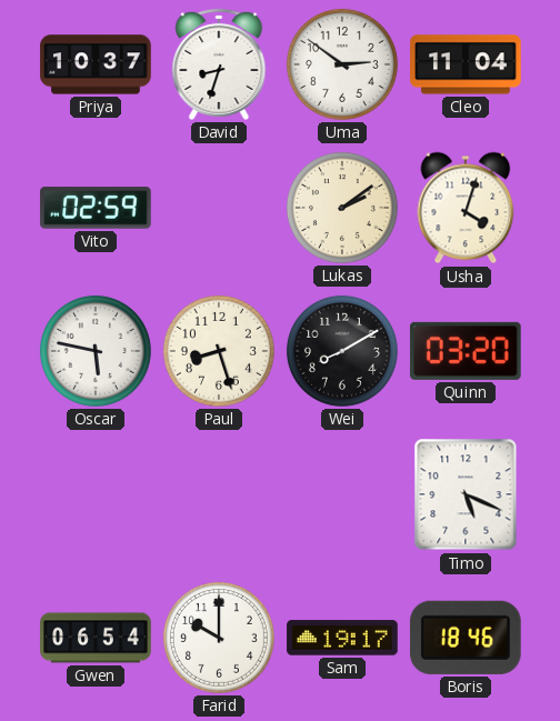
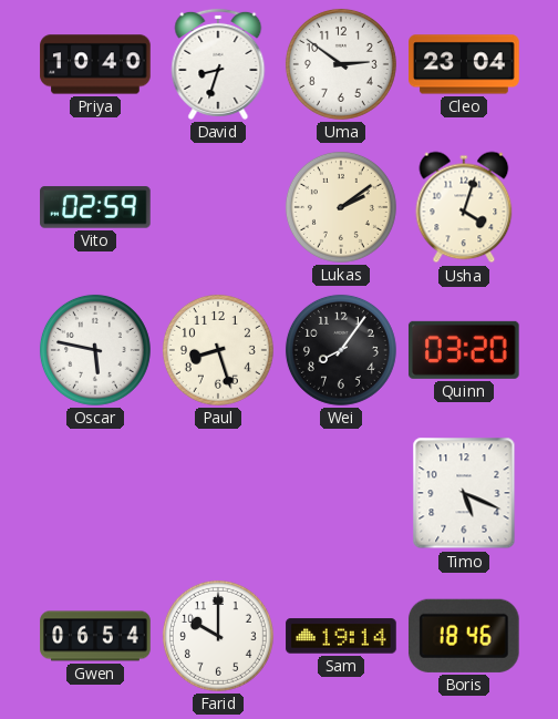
Priya: 10:37 -> 10:40
Cleo: 11:04 -> 23:04
Wei: 8:10 -> 8:06
Sam: 19:17 -> 19:14
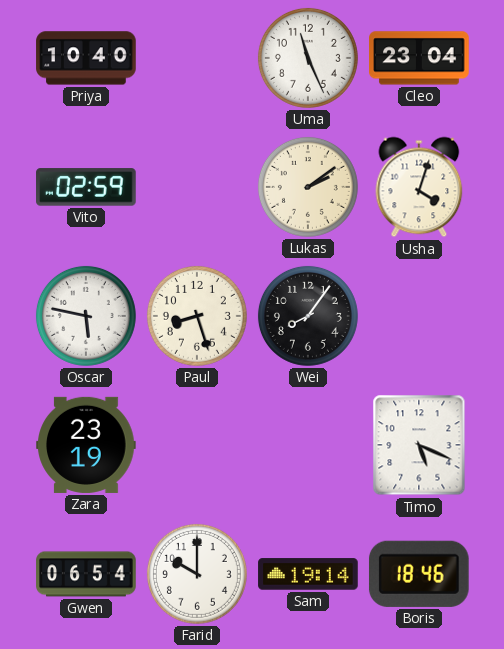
David: 8:33 -> none
Uma: 2:51 -> 11:26
Quinn: 03:20 -> none
Zara: none -> 23:19
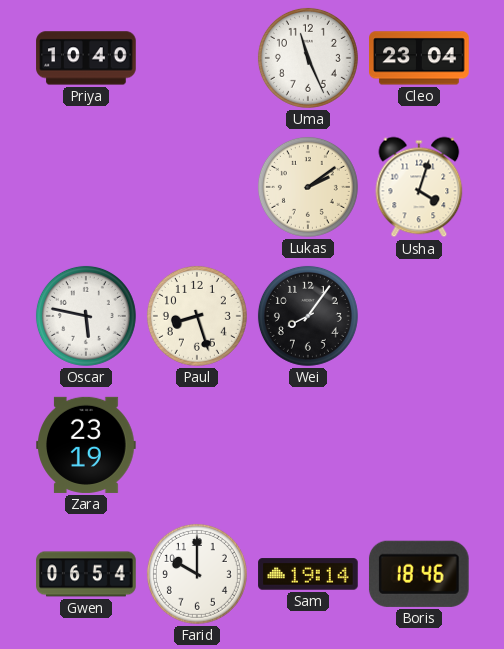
Vito: 02:59 -> none
Timo: 5:19 -> none
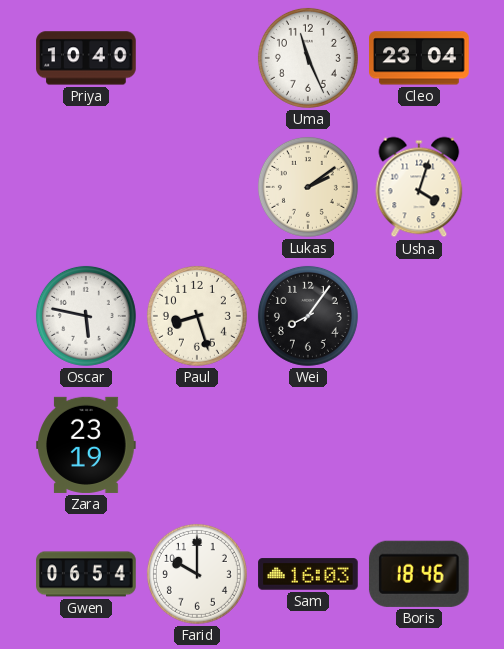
Sam: 19:14 -> 16:03
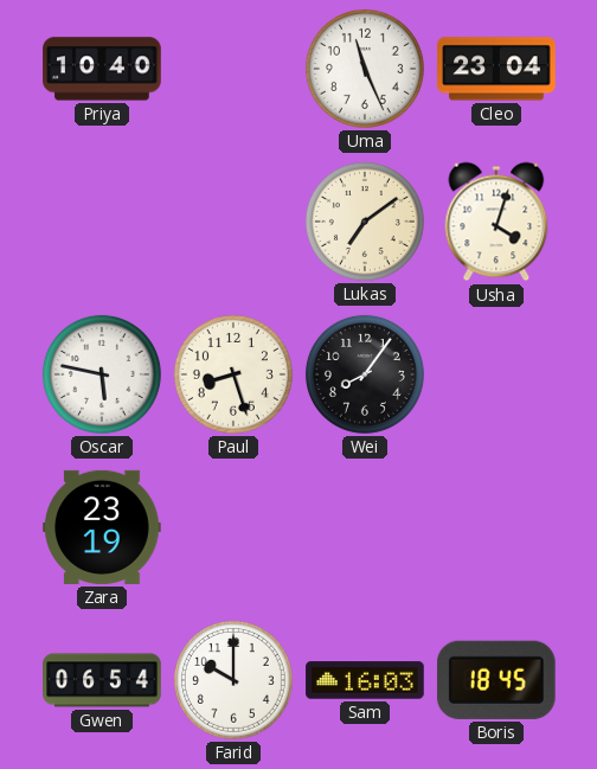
Lukas: 2:09 -> 7:09
Boris: 18:46 -> 18:45
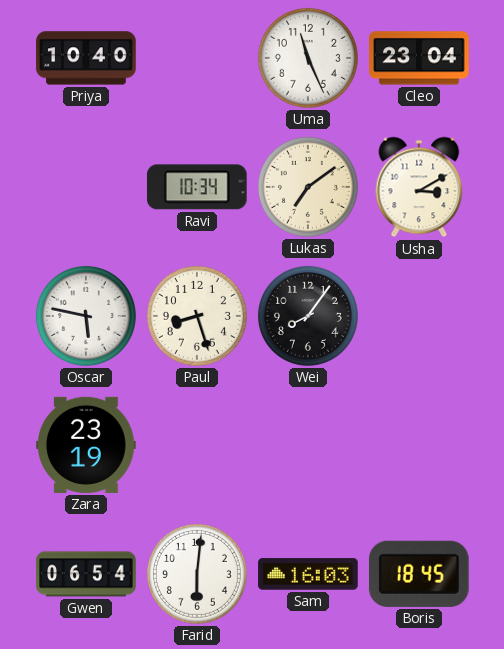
Ravi: none -> 10:34
Usha: 4:03 -> 3:10
Farid: 10:00 -> 6:01
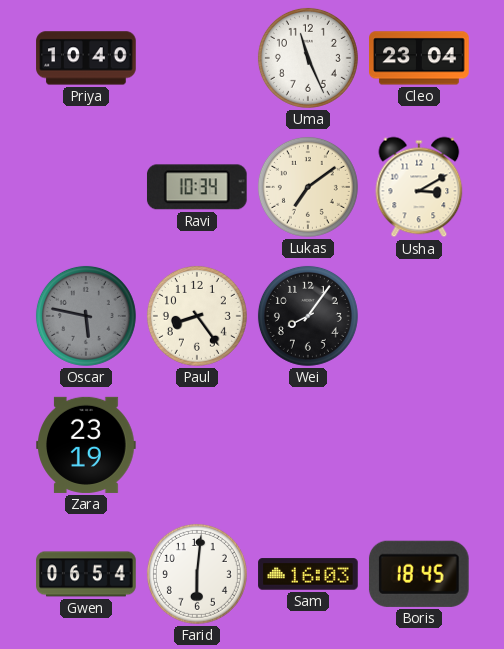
Oscar dial: white -> grey
Paul: 8:27 -> 8:24
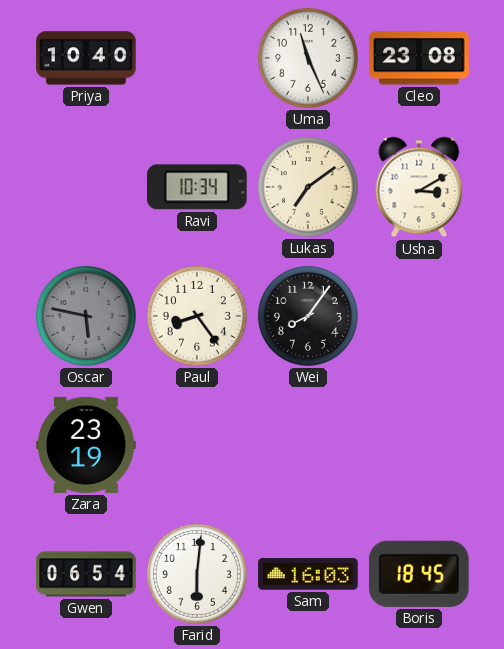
Cleo: 23:04 -> 23:08
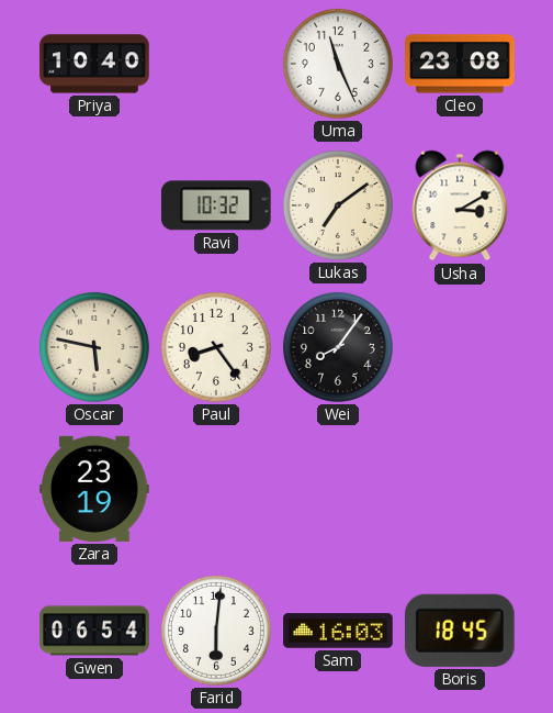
Ravi: 10:34 -> 10:32
Oscar dial: grey -> cream
